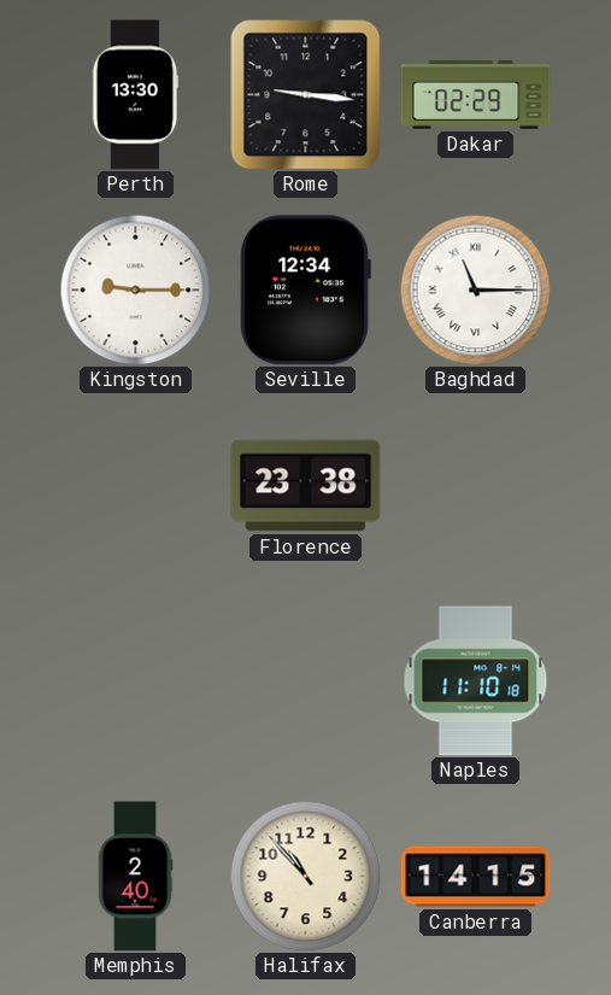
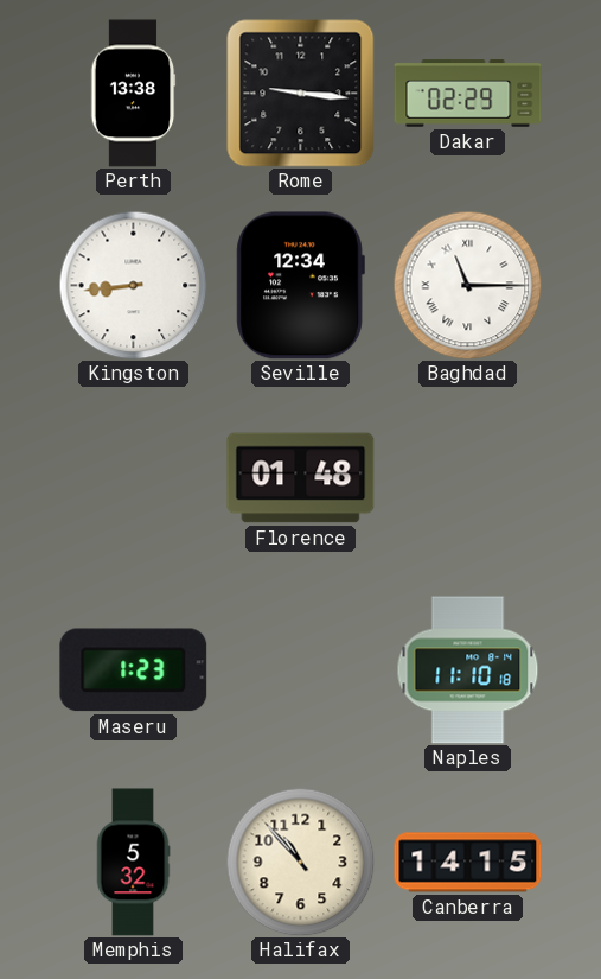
Perth: 13:30 -> 13:38
Kingston: 9:15 -> 8:44
Florence: 23:38 -> 01:48
Maseru: none -> 1:23
Memphis: 2:40 -> 5:32
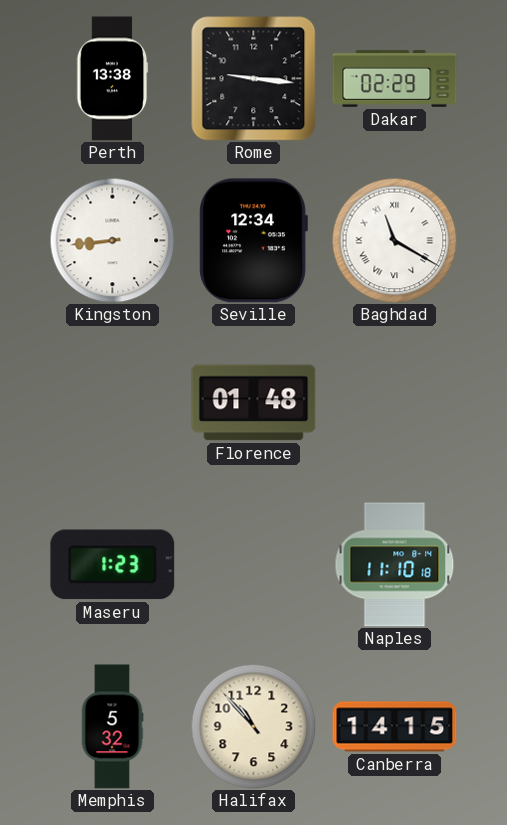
Baghdad: 11:15 -> 11:20
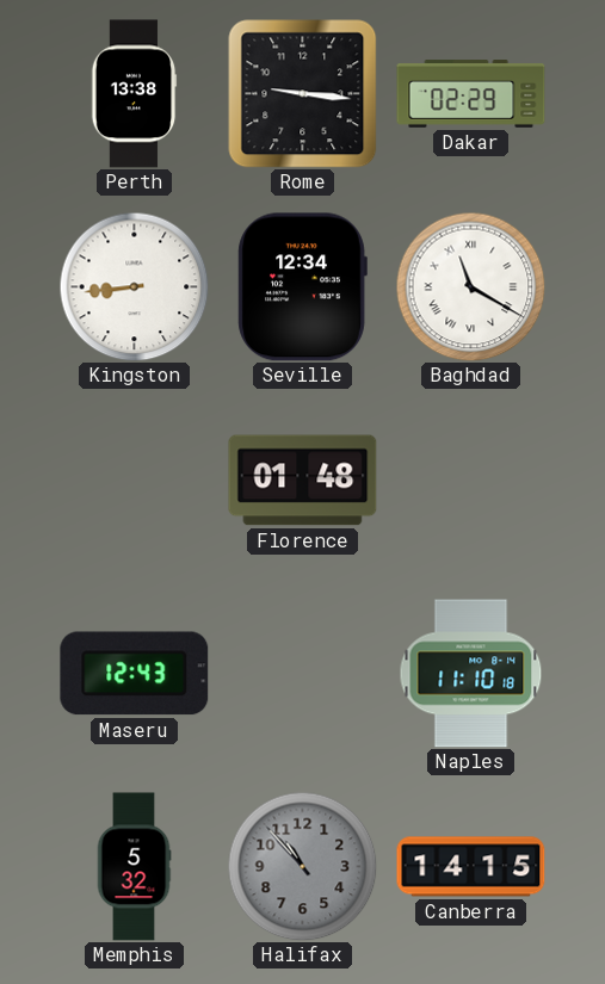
Maseru: 1:23 -> 12:43
Halifax dial: cream -> grey
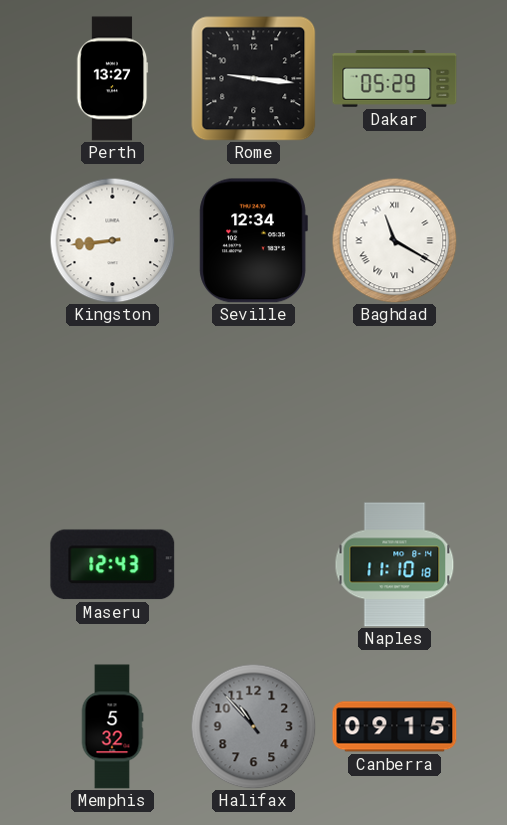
Perth: 13:38 -> 13:27
Dakar: 02:29 -> 05:29
Florence: 01:48 -> none
Canberra: 14:15 -> 09:15
